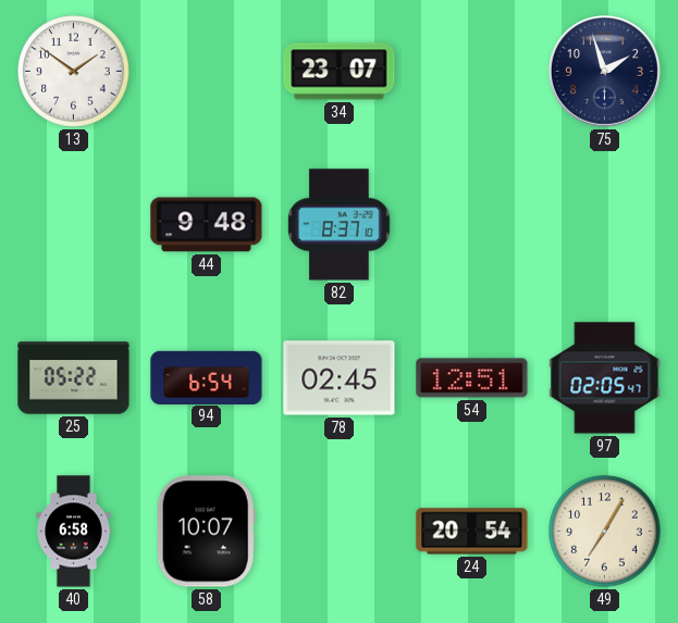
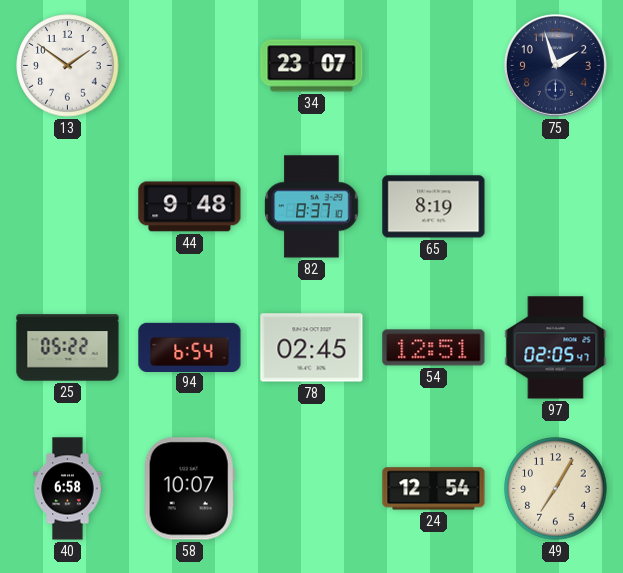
65: none -> 8:19
24: 20:54 -> 12:54
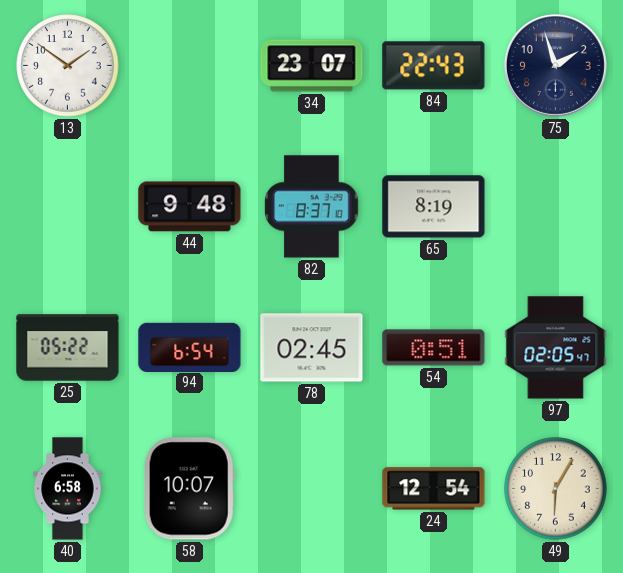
84: none -> 22:43
54: 12:51 -> 0:51
49: 7:05 -> 6:05
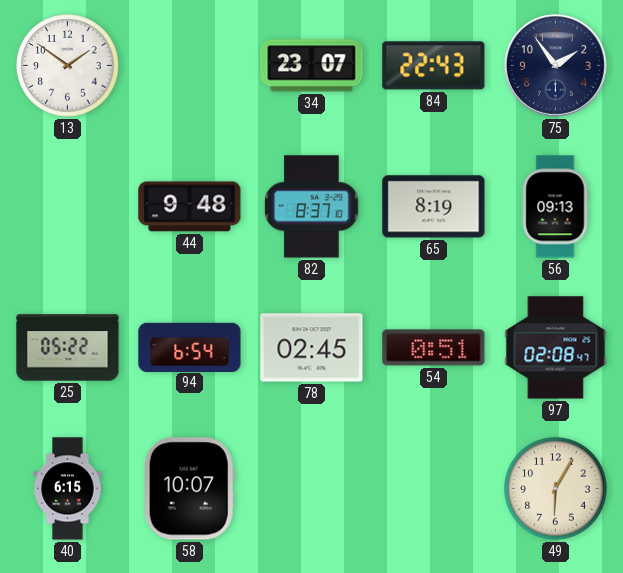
75: 1:57 -> 1:54
56: none -> 09:13
97: 02:05 -> 02:08
40: 6:58 -> 6:15
24: 12:54 -> none
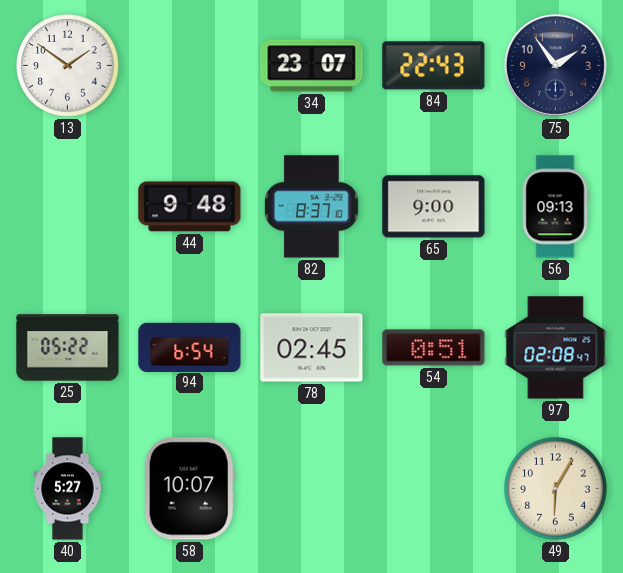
65: 8:19 -> 9:00
40: 6:15 -> 5:27
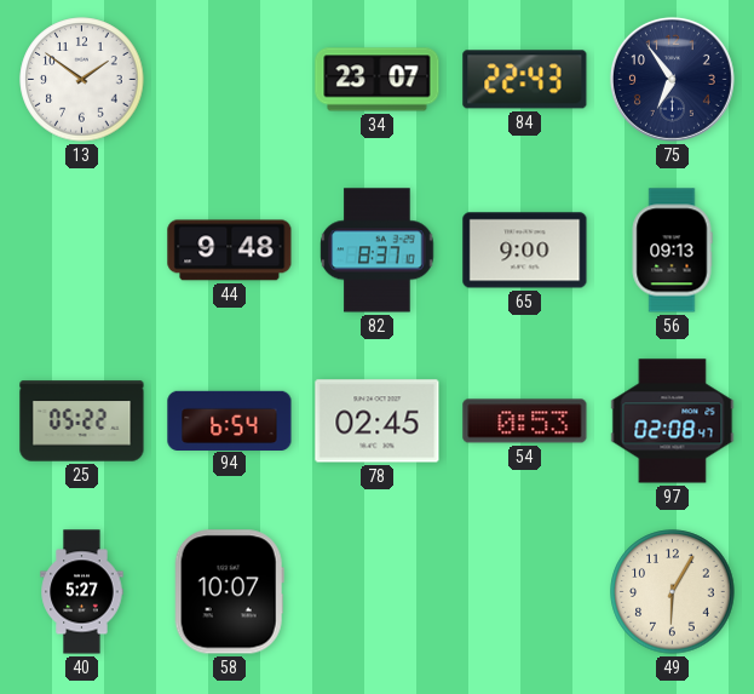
75: 1:54 -> 6:54
54: 0:51 -> 0:53
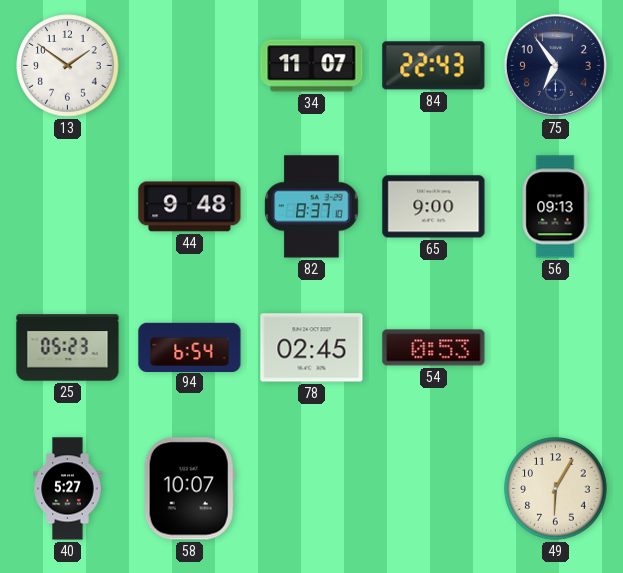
34: 23:07 -> 11:07
25: 05:22 -> 05:23
97: 02:08 -> none
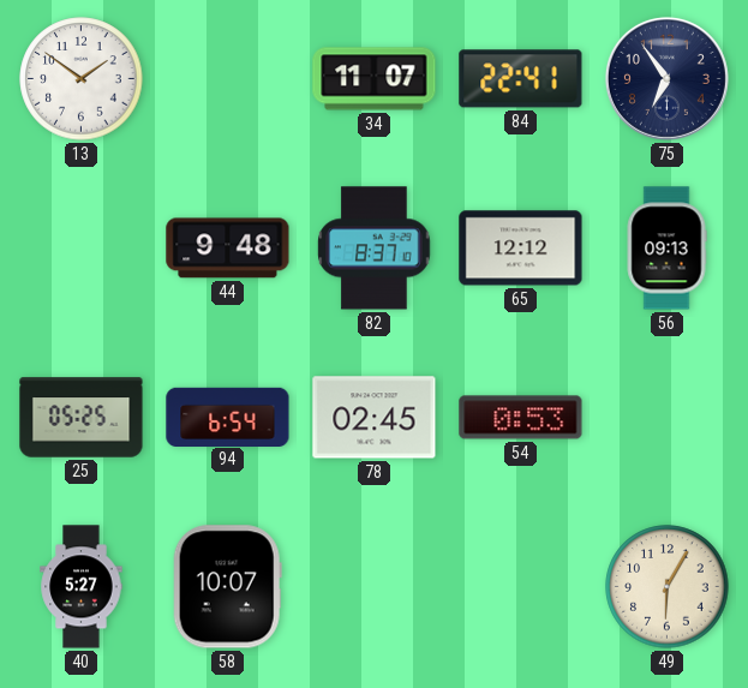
84: 22:43 -> 22:41
65: 9:00 -> 12:12
25: 05:23 -> 05:25
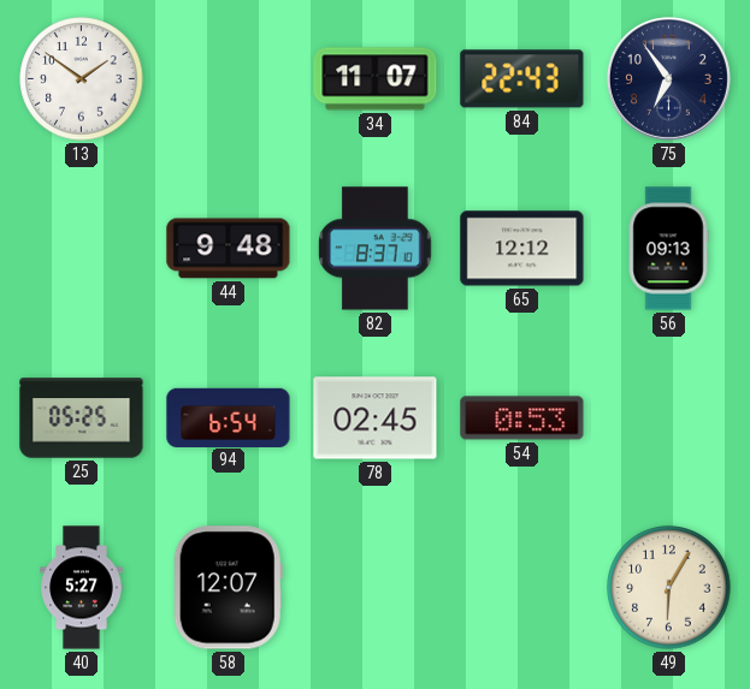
84: 22:41 -> 22:43
58: 10:07 -> 12:07
